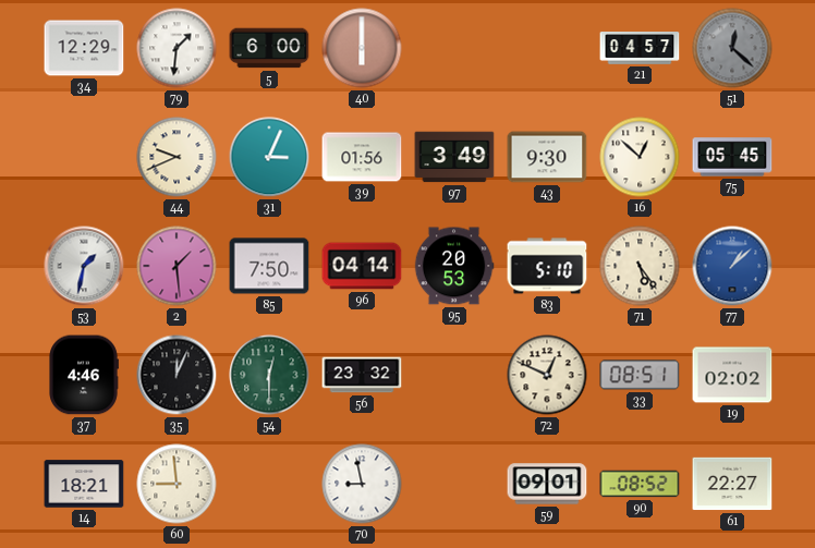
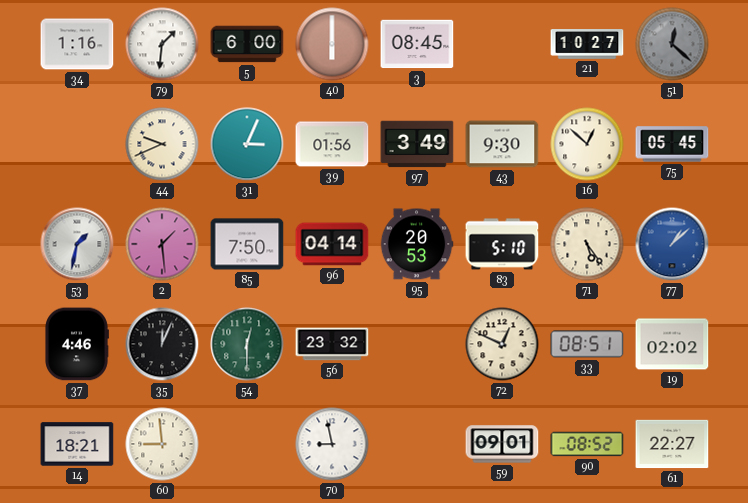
34: 12:29 -> 1:16
3: none -> 08:45
21: 04:57 -> 10:27
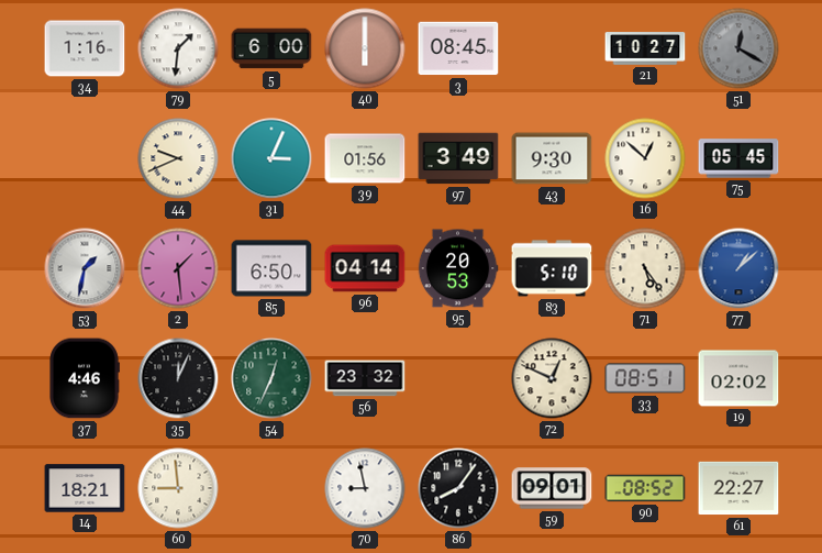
51: 12:22 -> 12:20
85: 7:50 -> 6:50
54: 12:30 -> 12:34
86: none -> 8:06
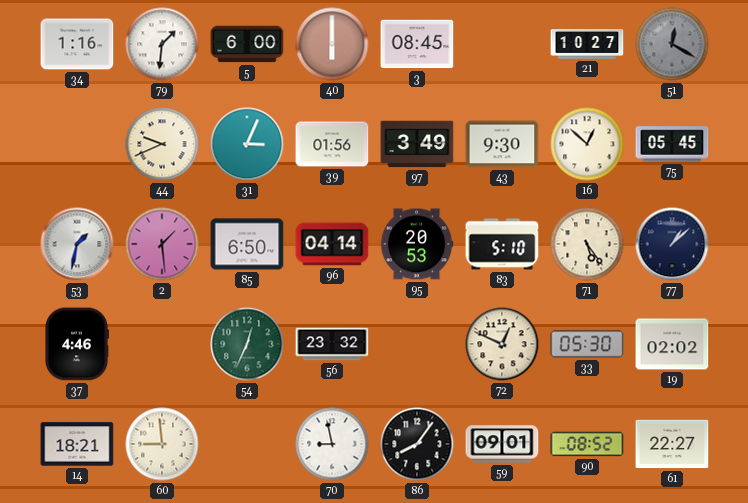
77 dial: blue -> navy
35: 12:04 -> none
33: 08:51 -> 05:30
